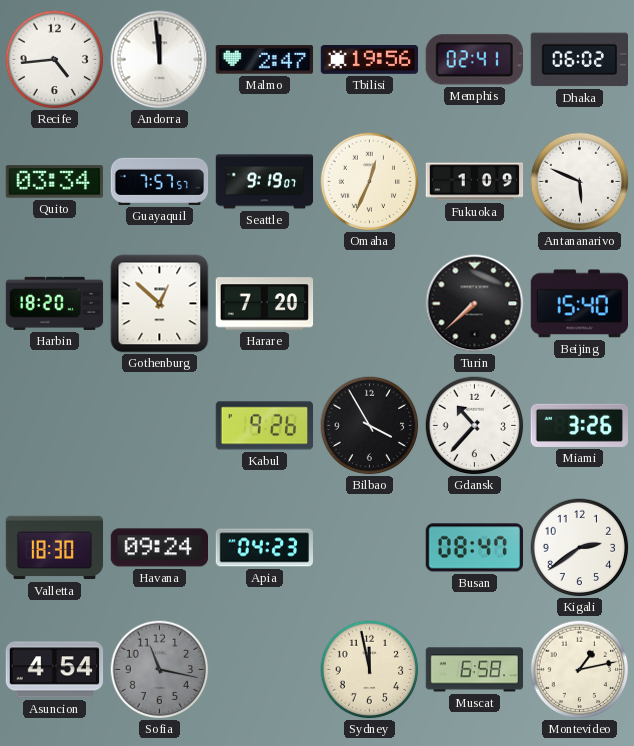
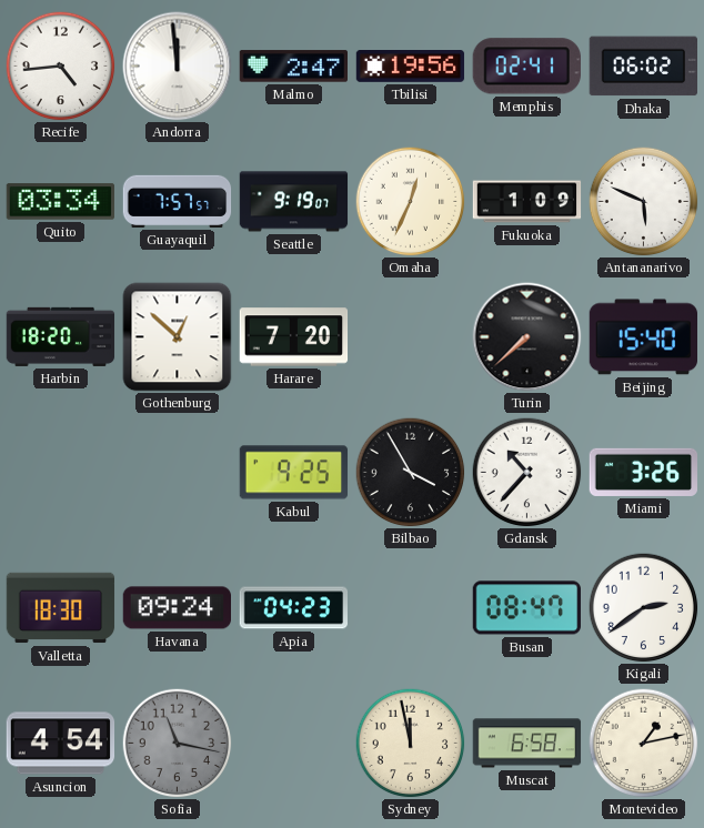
Kabul: 9:26 -> 9:25
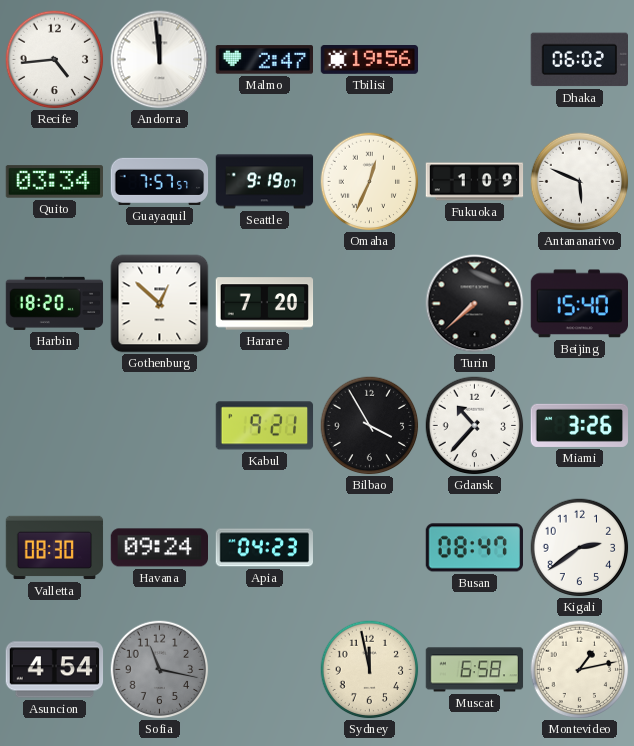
Memphis: 02:41 -> none
Kabul: 9:25 -> 9:21
Valletta: 18:30 -> 08:30
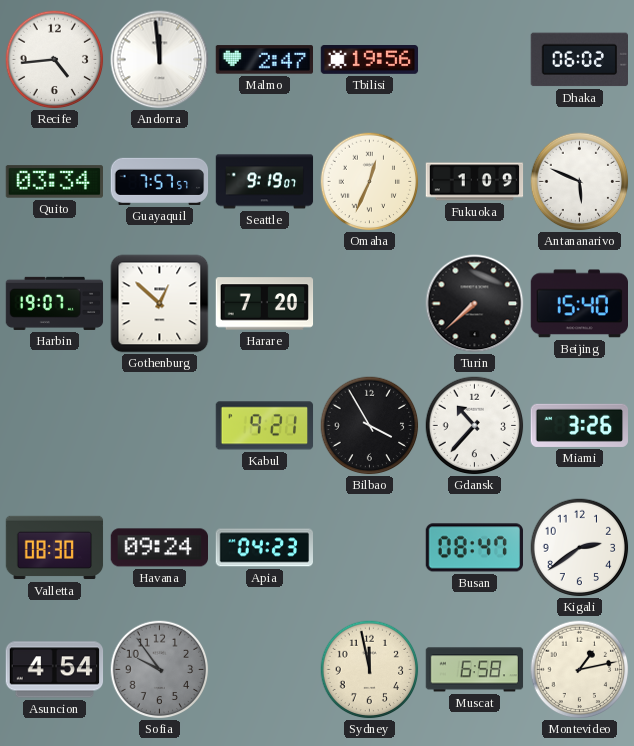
Harbin: 18:20 -> 19:07
Sofia: 11:17 -> 9:54
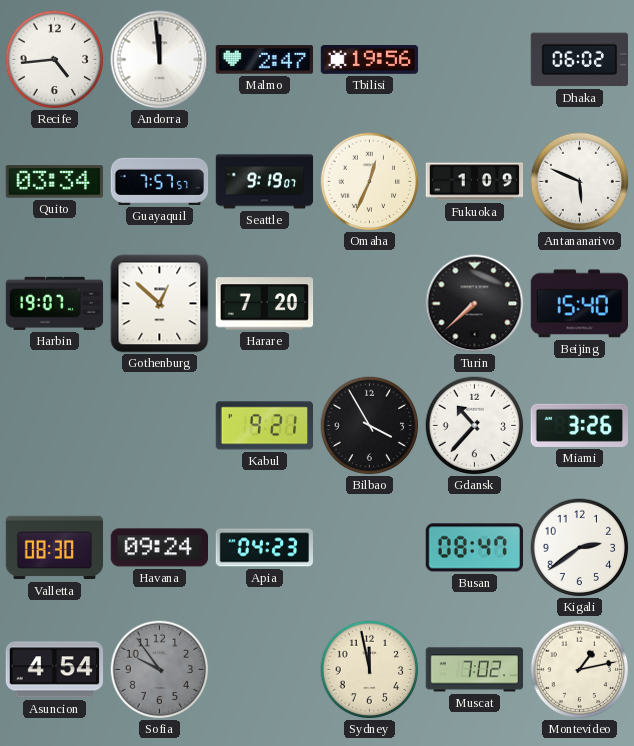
Muscat: 6:58 -> 7:02
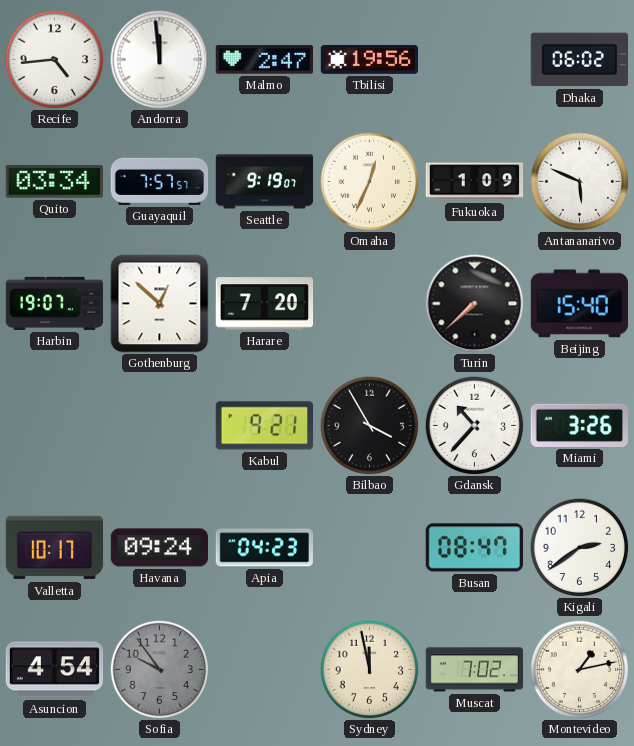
Valletta: 08:30 -> 10:17
